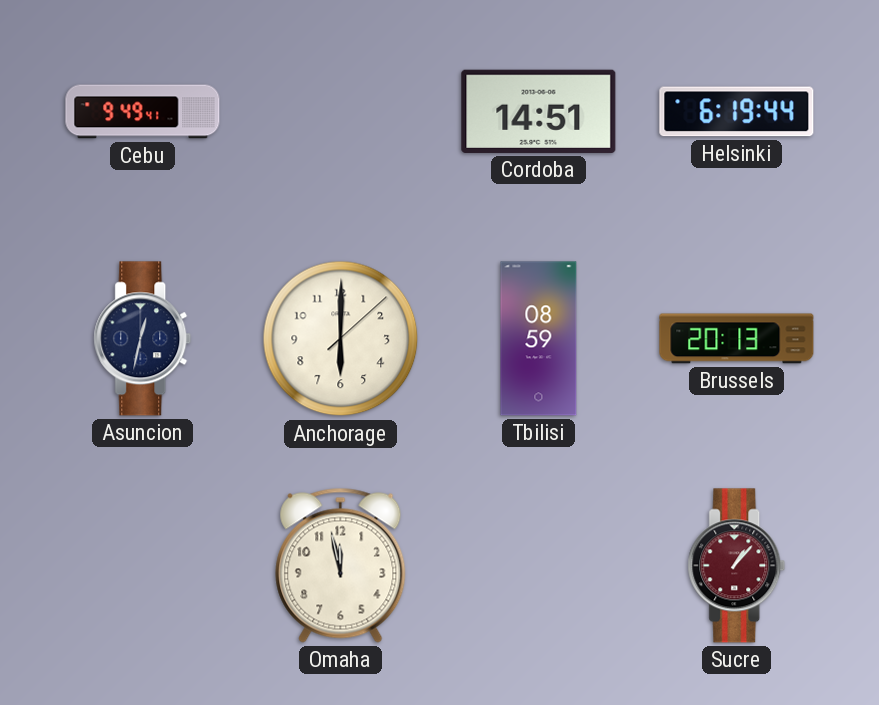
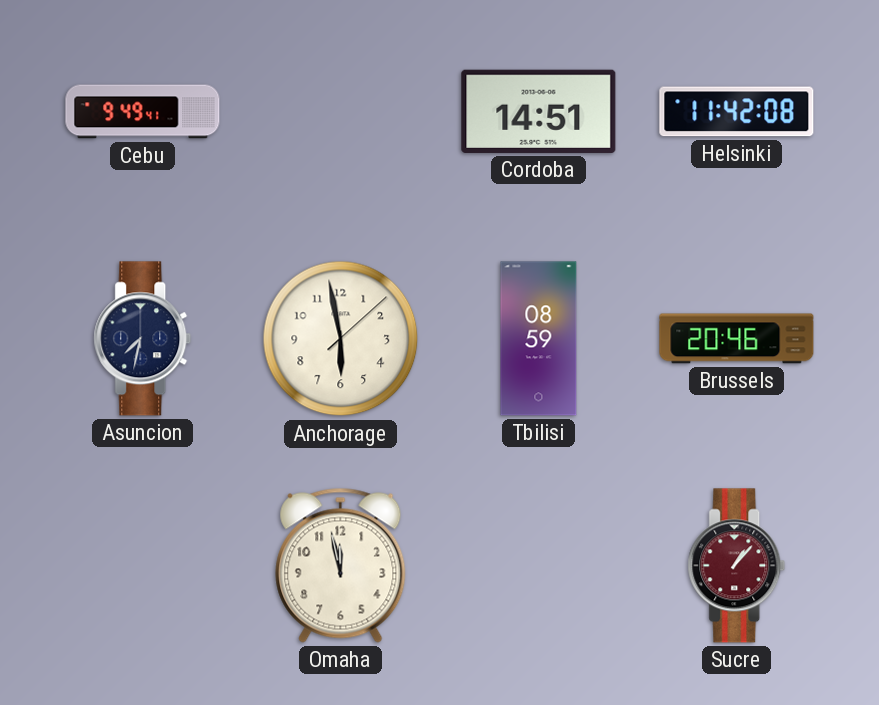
Helsinki: 6:19 -> 11:42
Asuncion: 12:32 -> 7:32
Anchorage: 6:00 -> 5:58
Brussels: 20:13 -> 20:46
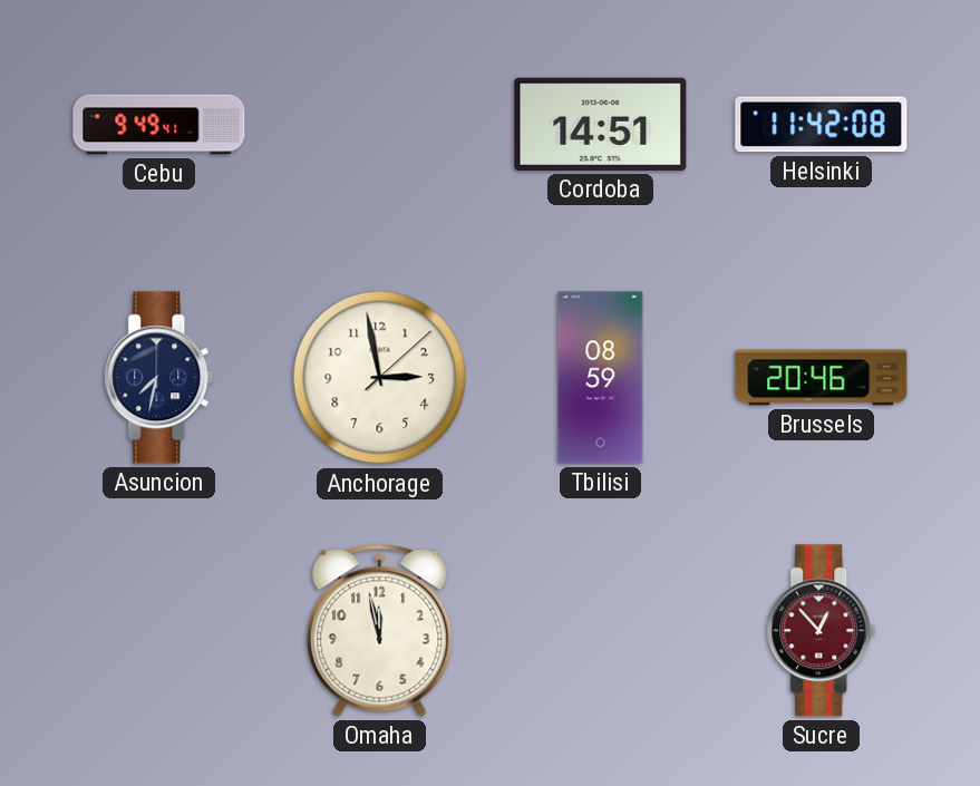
Anchorage: 5:58 -> 2:58
Sucre: 1:07 -> 12:53
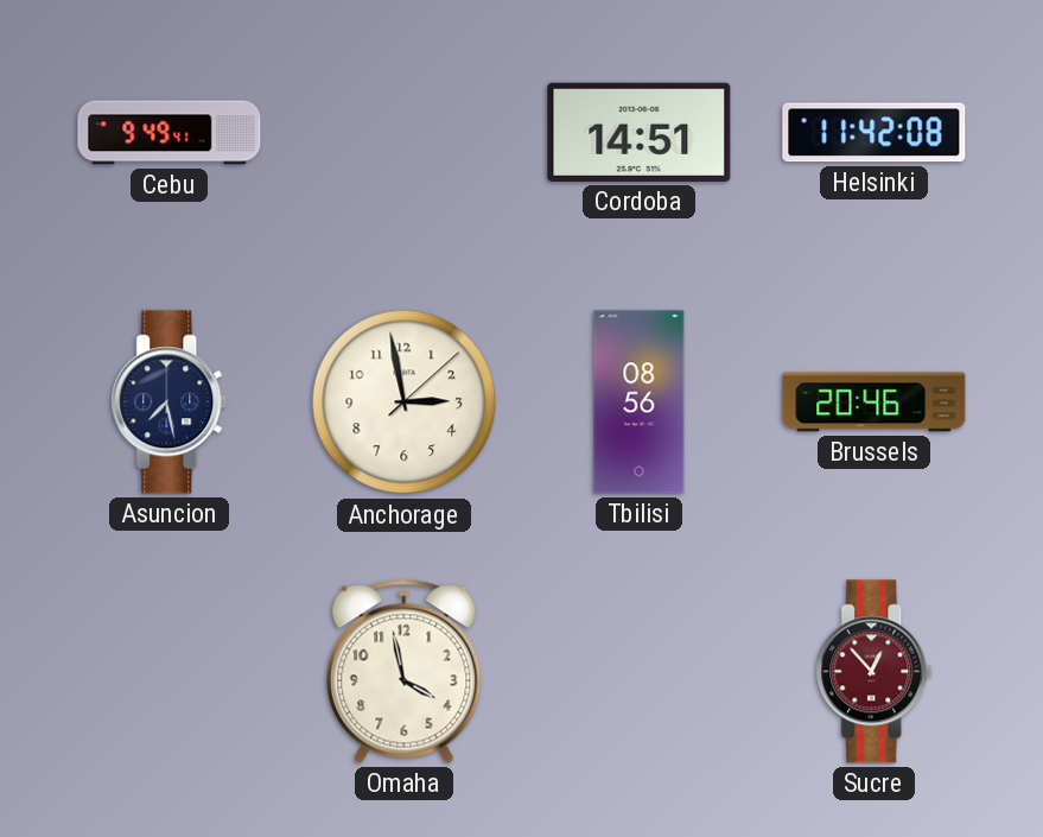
Asuncion: 7:32 -> 7:28
Tbilisi: 08:59 -> 08:56
Omaha: 11:58 -> 3:58
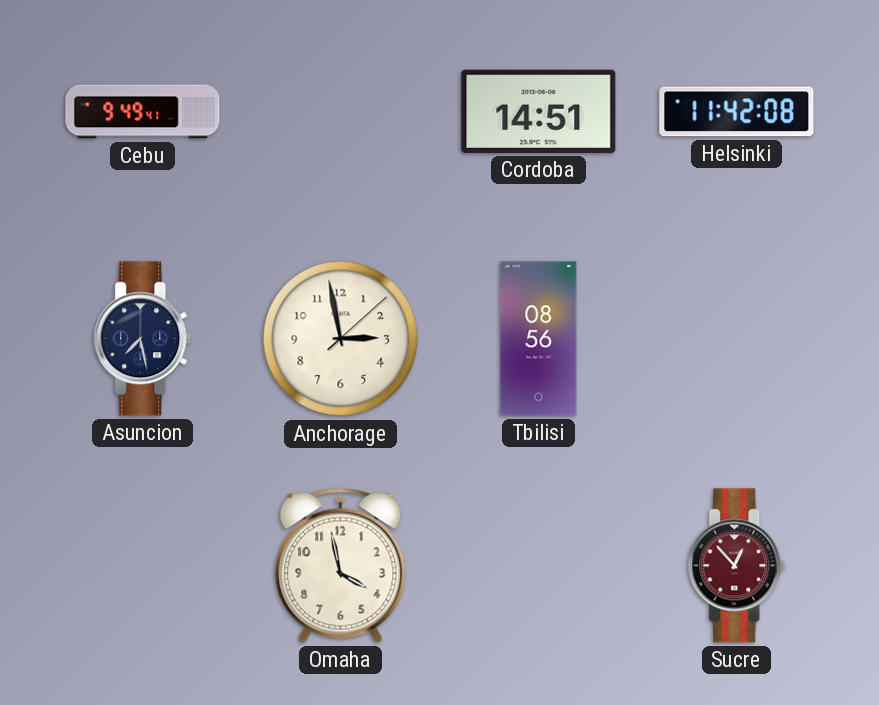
Brussels: 20:46 -> none
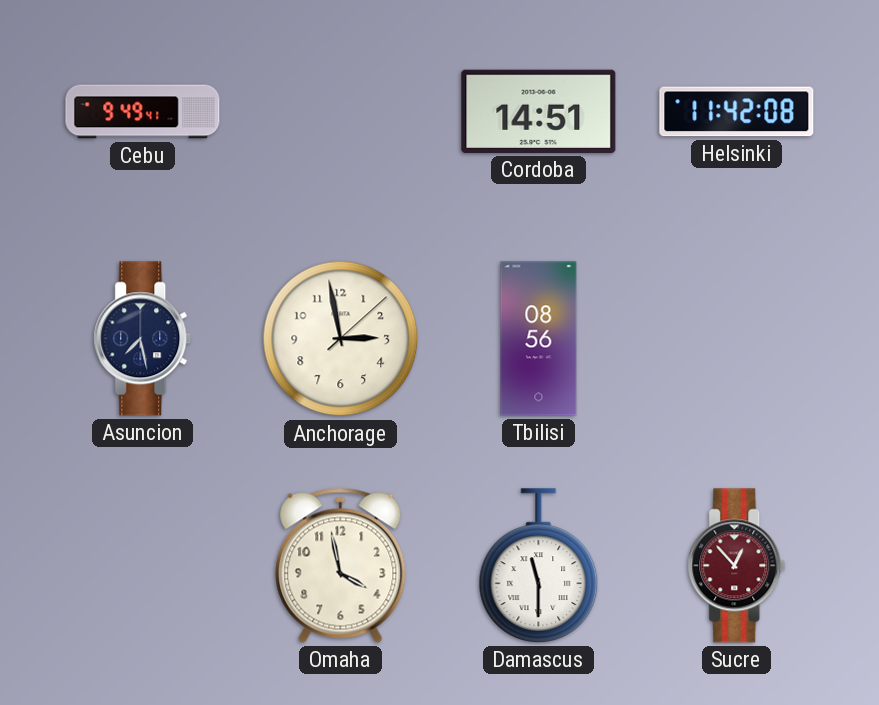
Damascus: none -> 11:30
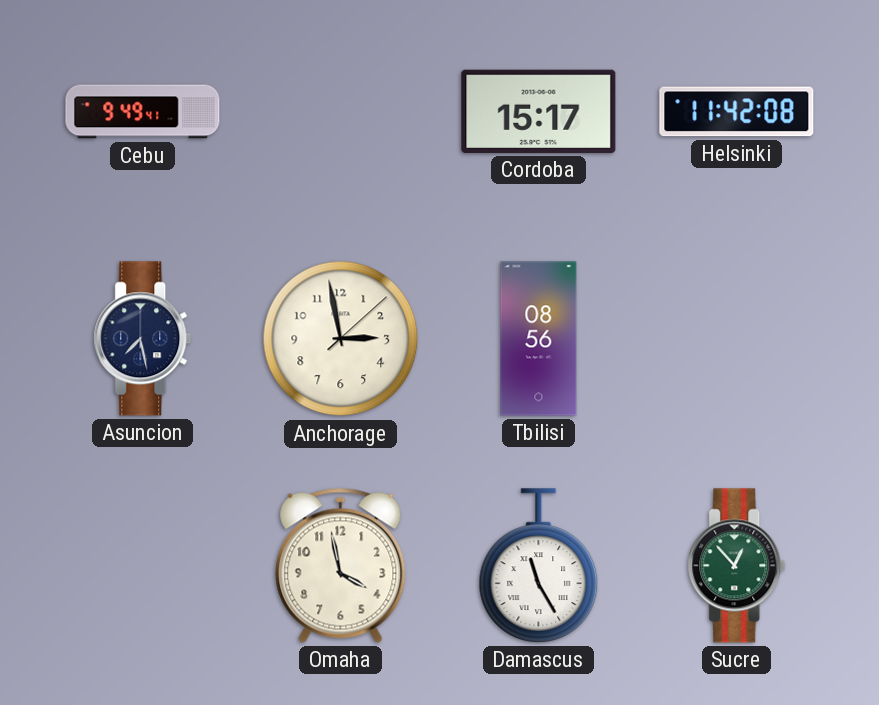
Cordoba: 14:51 -> 15:17
Damascus: 11:30 -> 11:25
Sucre dial: burgundy -> green
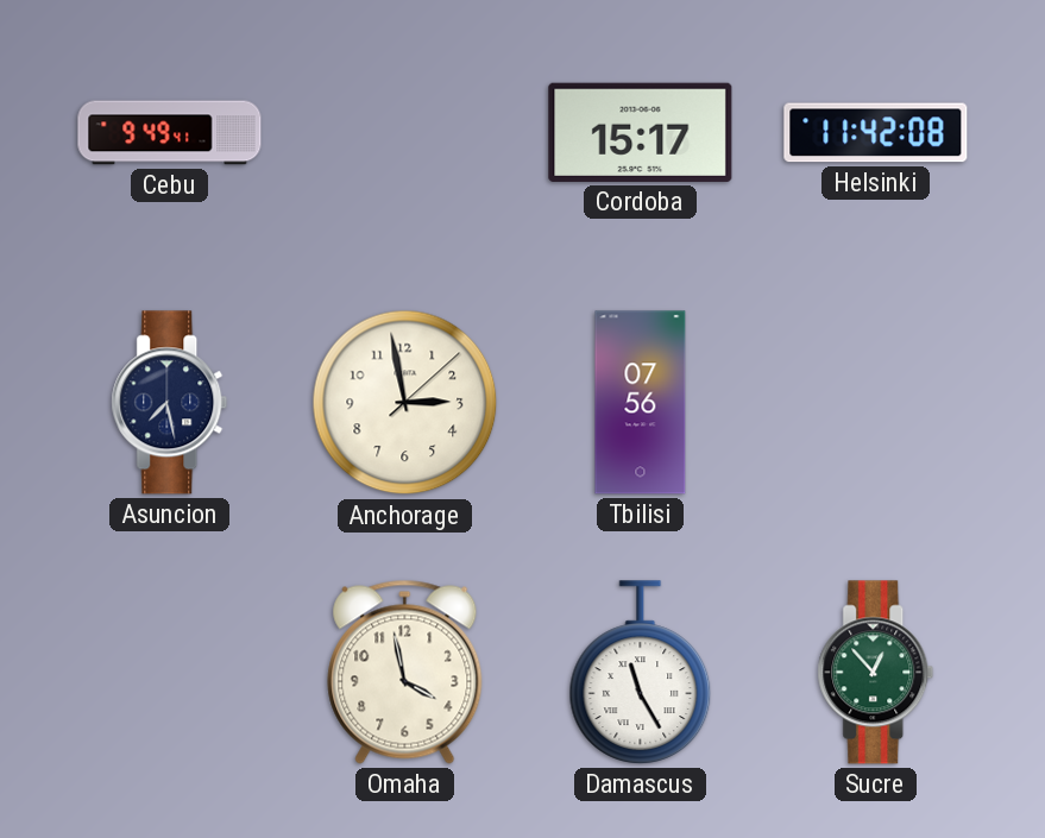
Tbilisi: 08:56 -> 07:56
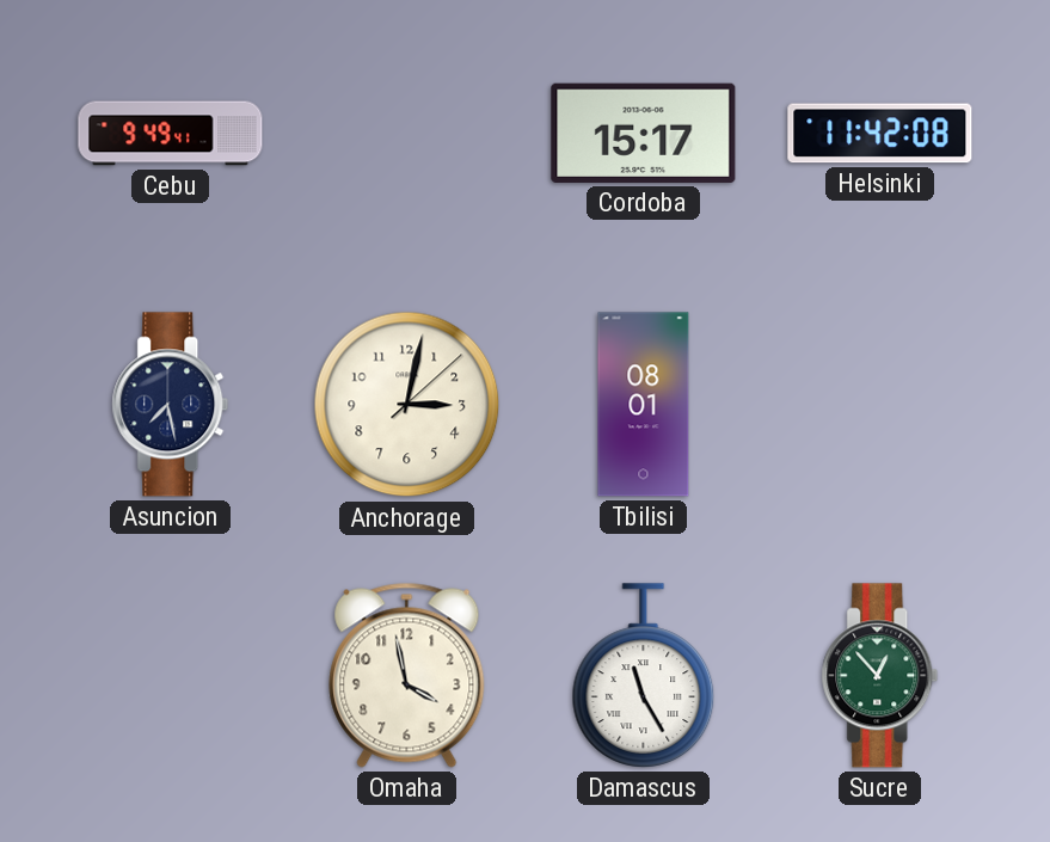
Anchorage: 2:58 -> 3:02
Tbilisi: 07:56 -> 08:01
